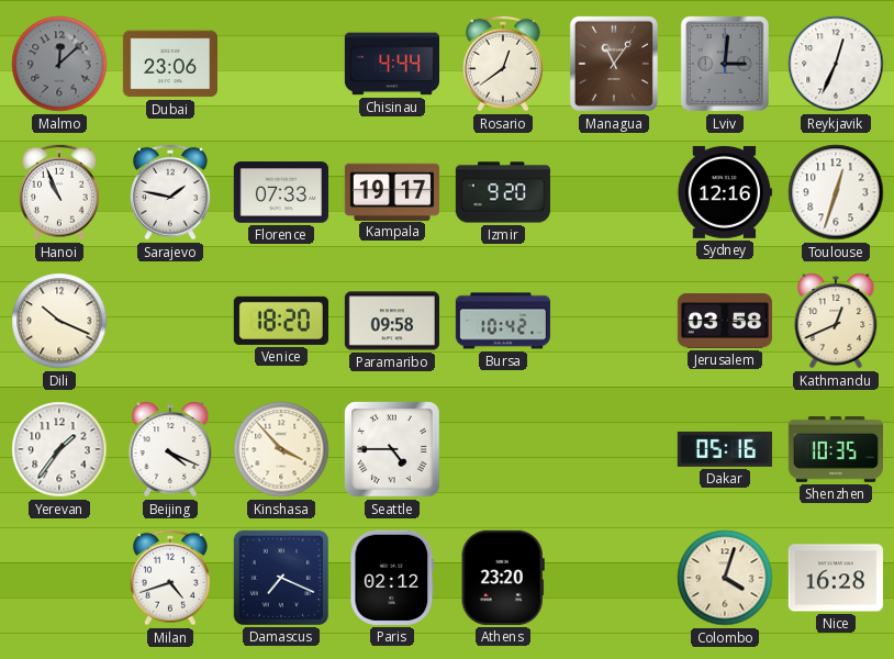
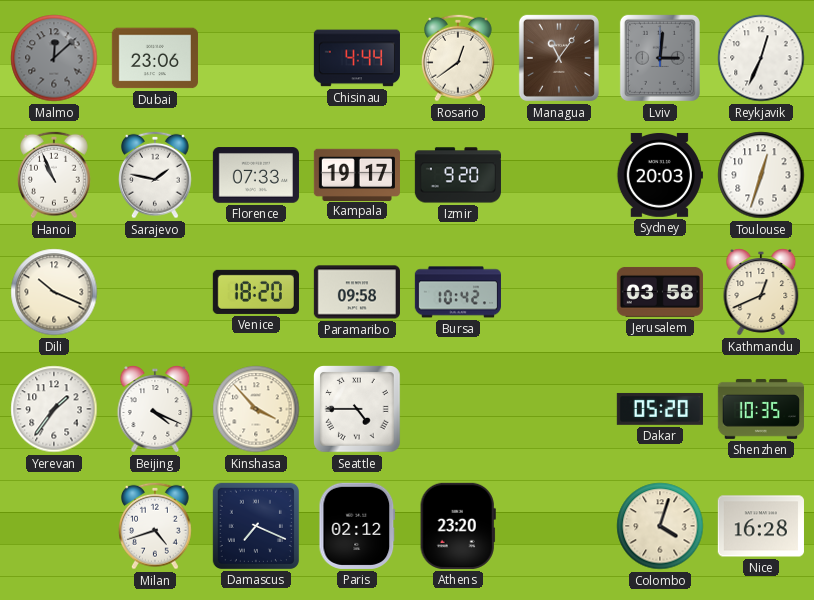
Sydney: 12:16 -> 20:03
Dakar: 05:16 -> 05:20
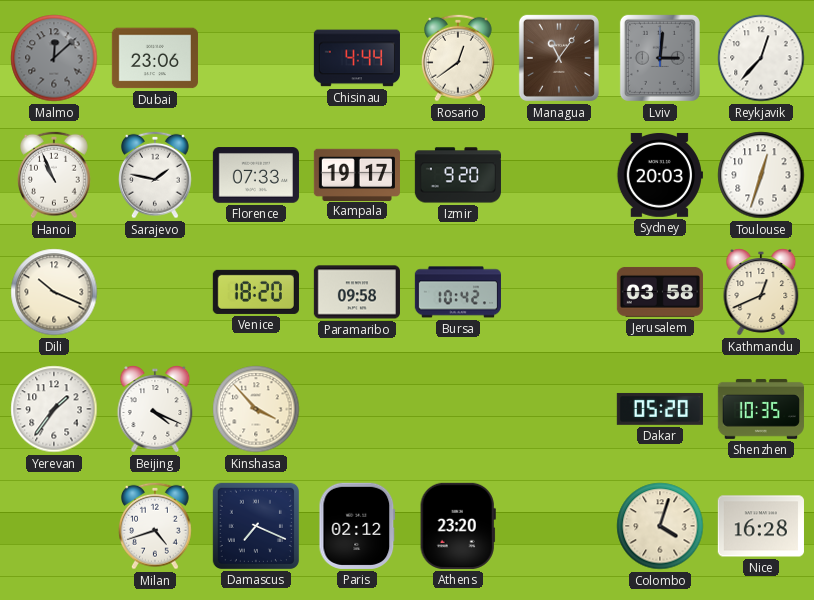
Reykjavik: 12:34 -> 12:37
Seattle: 4:45 -> none
